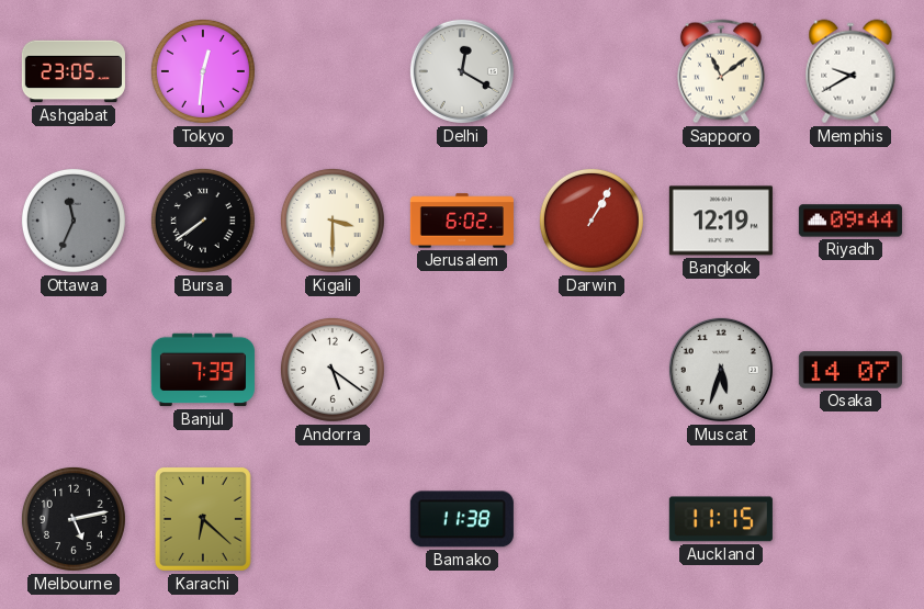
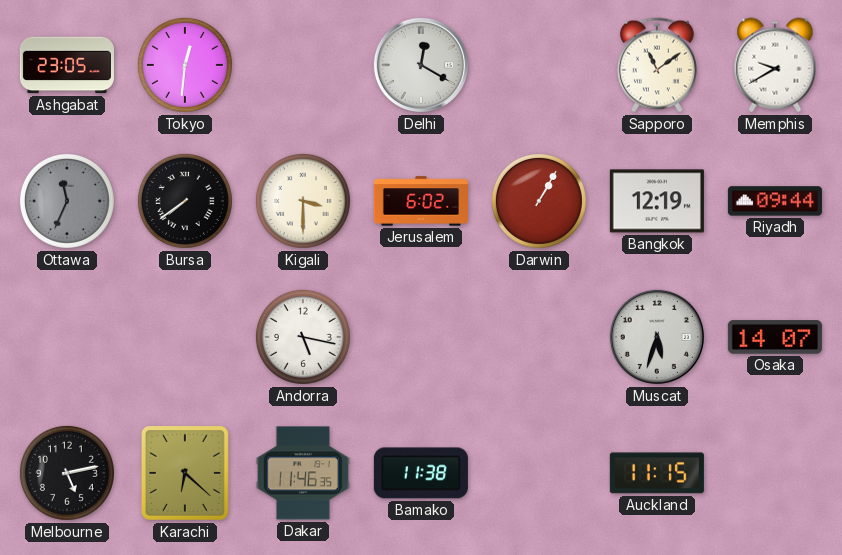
Banjul: 7:39 -> none
Andorra: 5:21 -> 5:17
Dakar: none -> 11:46
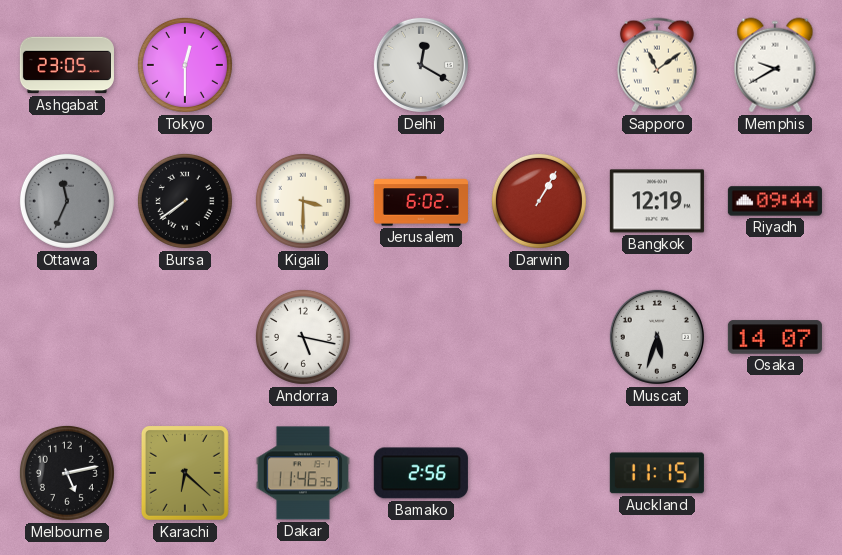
Tokyo: 12:31 -> 12:30
Bamako: 11:38 -> 2:56
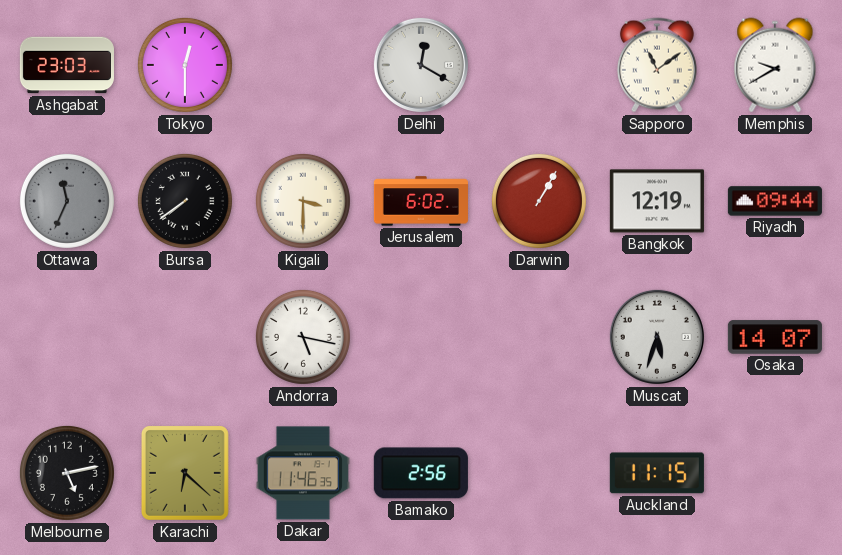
Ashgabat: 23:05 -> 23:03
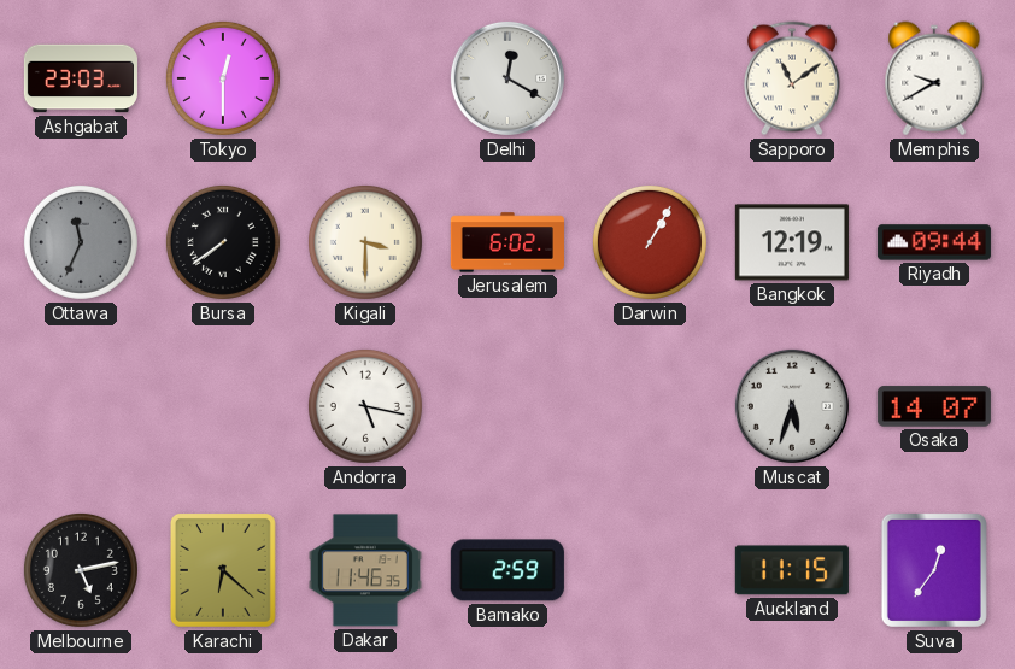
Bamako: 2:56 -> 2:59
Suva: none -> 12:36
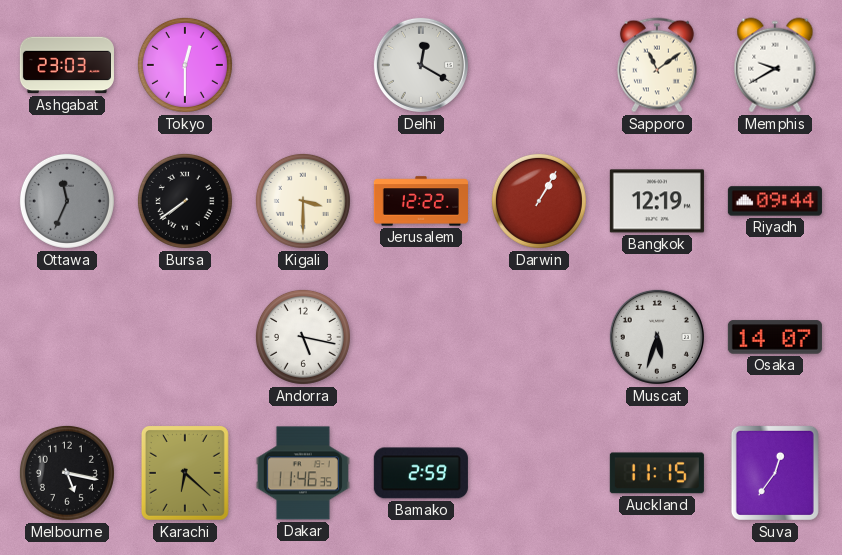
Jerusalem: 6:02 -> 12:22
Melbourne: 5:13 -> 5:17
